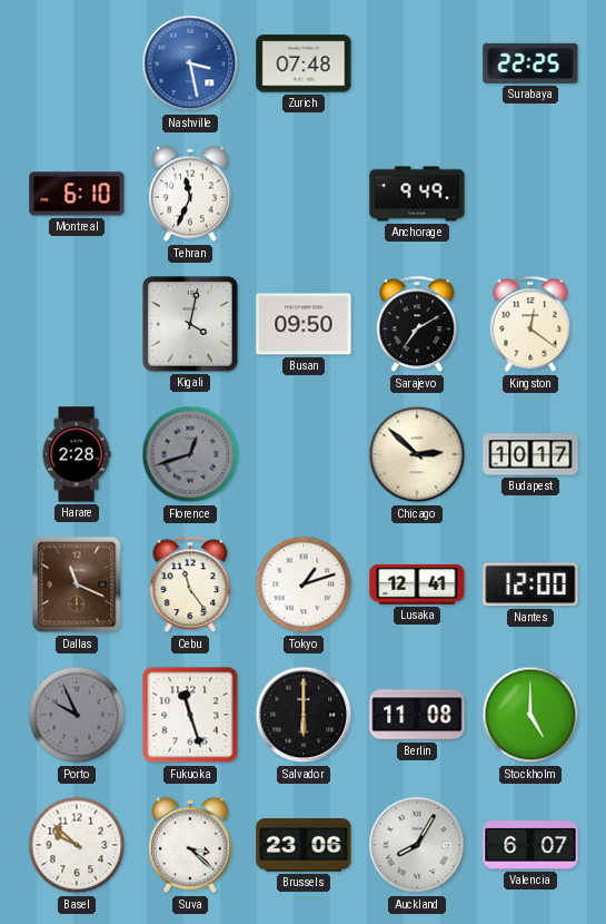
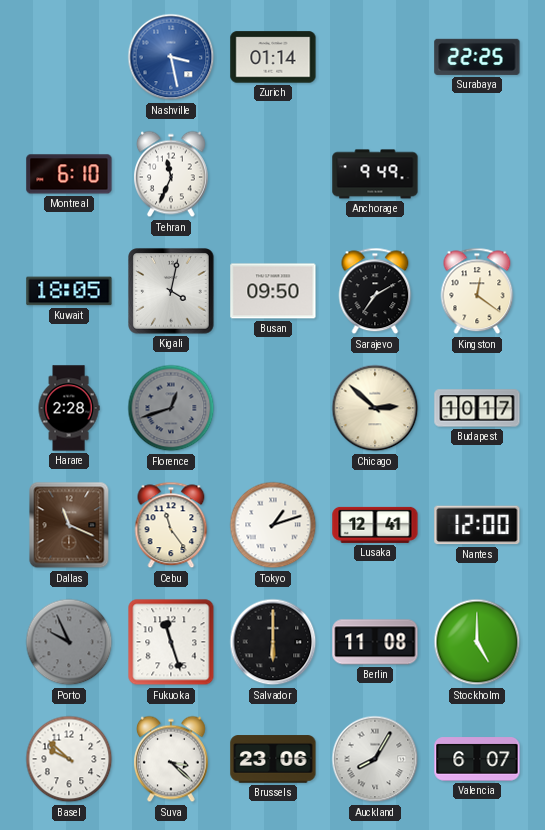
Zurich: 07:48 -> 01:14
Kuwait: none -> 18:05
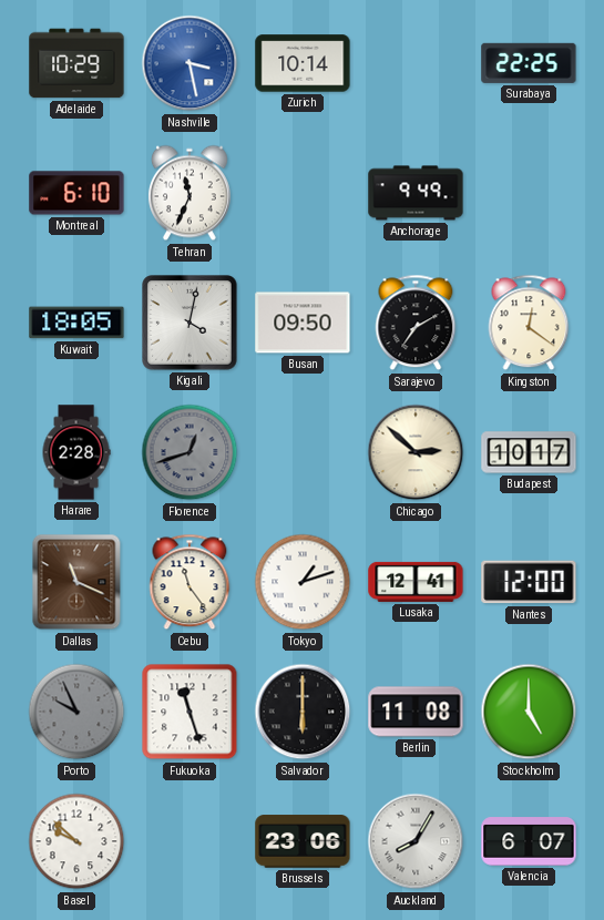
Adelaide: none -> 10:29
Zurich: 01:14 -> 10:14
Suva: 3:22 -> none
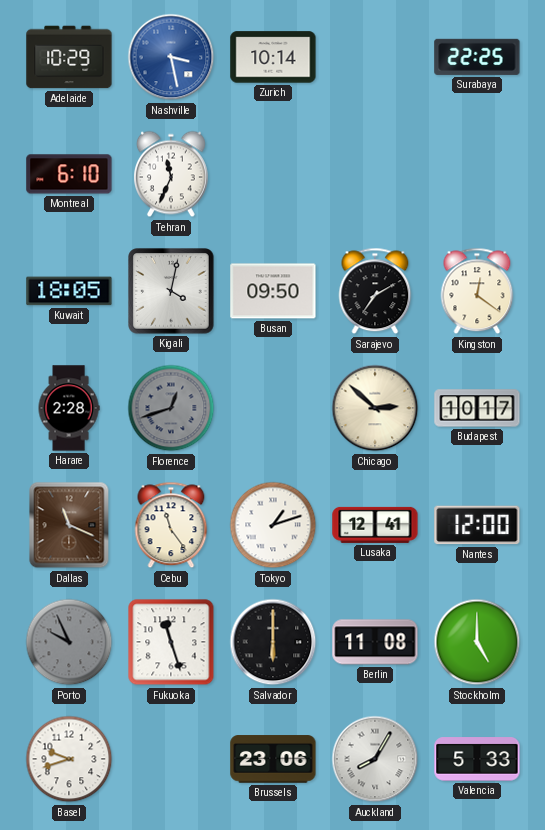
Anchorage: 9:49 -> none
Basel: 9:52 -> 9:42
Valencia: 6:07 -> 5:33
